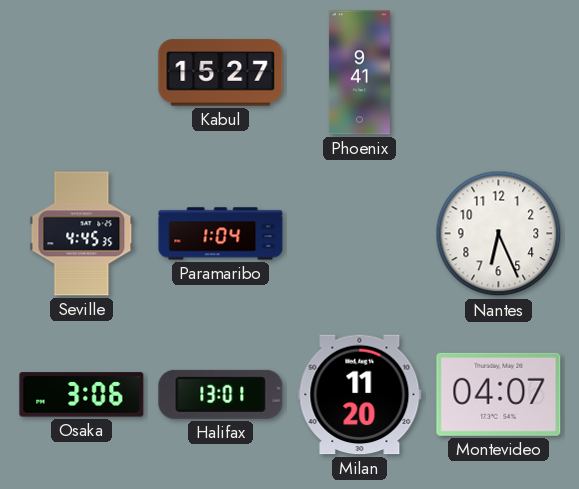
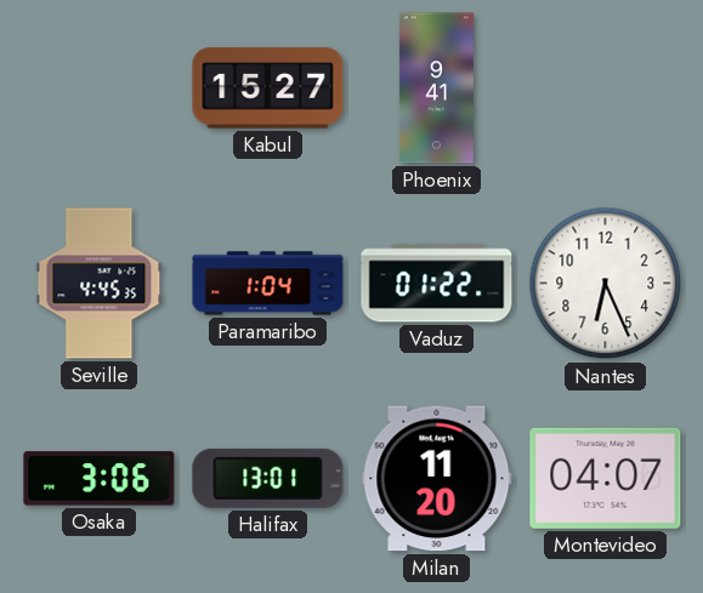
Vaduz: none -> 01:22
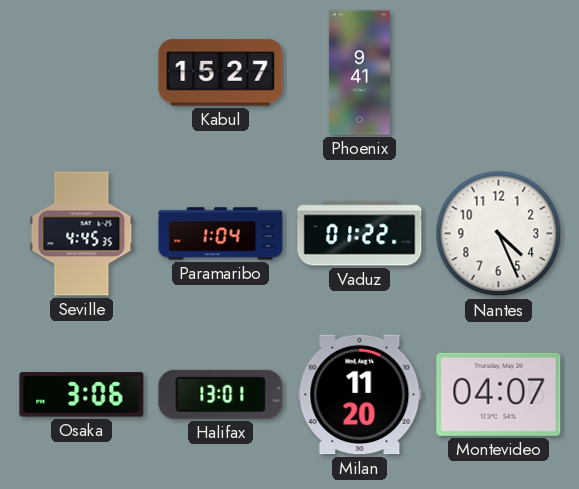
Nantes: 6:26 -> 4:26
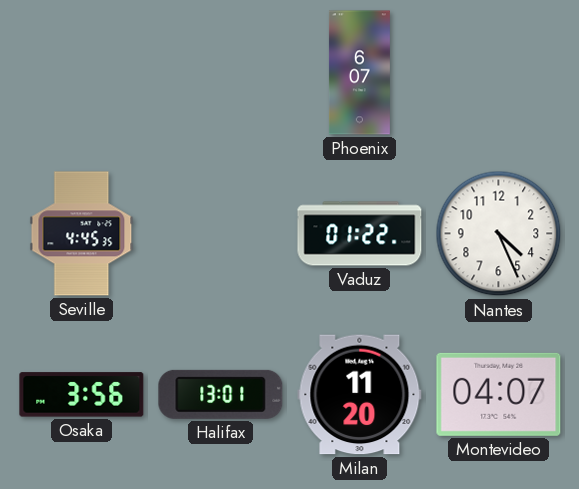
Kabul: 15:27 -> none
Phoenix: 9:41 -> 6:07
Paramaribo: 1:04 -> none
Osaka: 3:06 -> 3:56
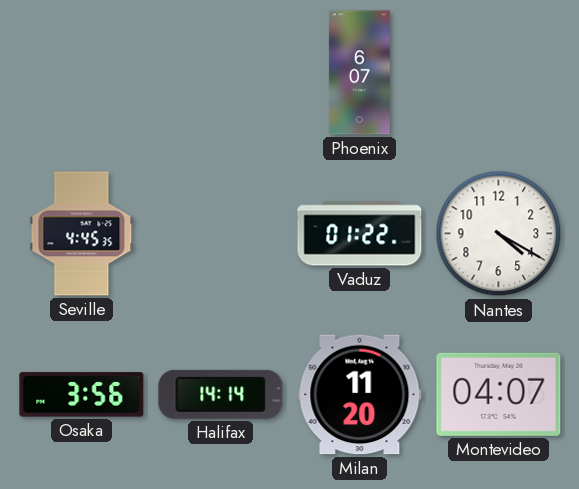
Nantes: 4:26 -> 4:20
Halifax: 13:01 -> 14:14
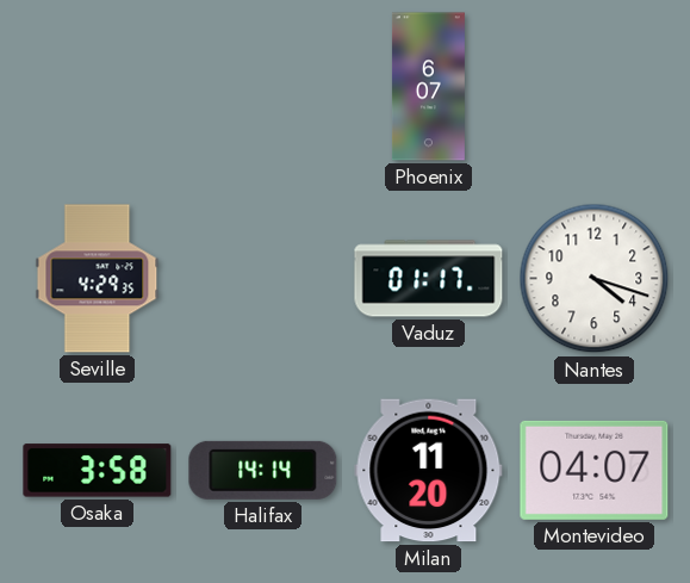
Seville: 4:45 -> 4:29
Vaduz: 01:22 -> 01:17
Nantes: 4:20 -> 4:18
Osaka: 3:56 -> 3:58
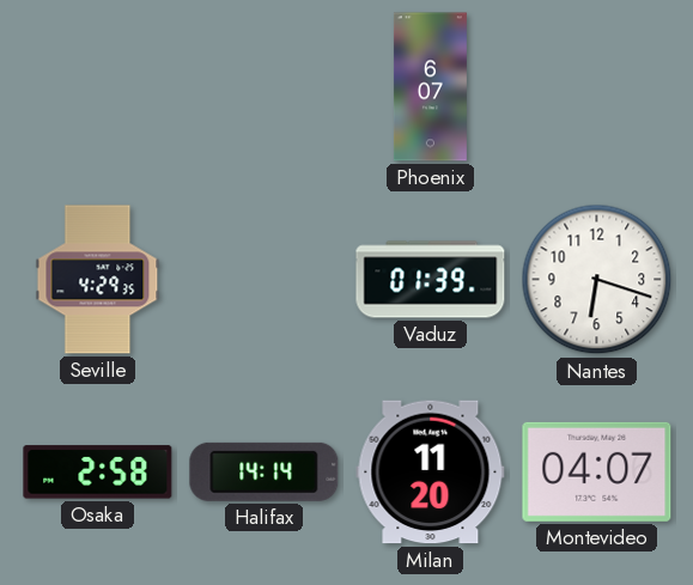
Vaduz: 01:17 -> 01:39
Nantes: 4:18 -> 6:18
Osaka: 3:58 -> 2:58
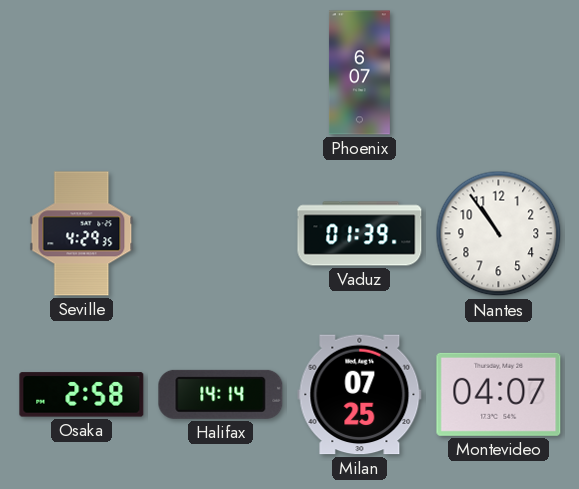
Nantes: 6:18 -> 10:54
Milan: 11:20 -> 07:25
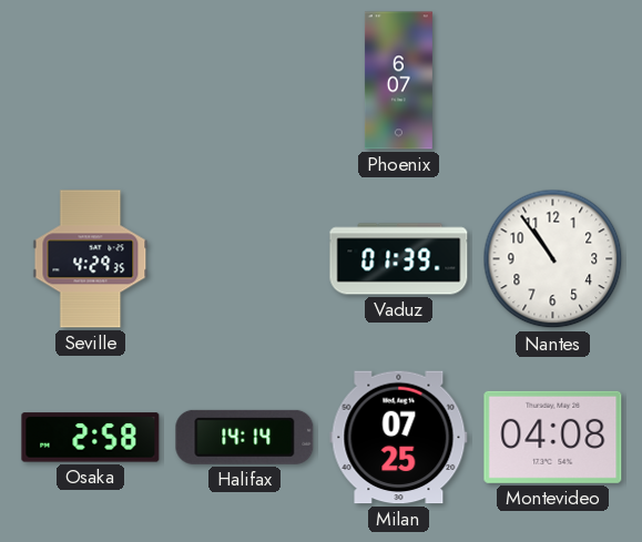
Montevideo: 04:07 -> 04:08
